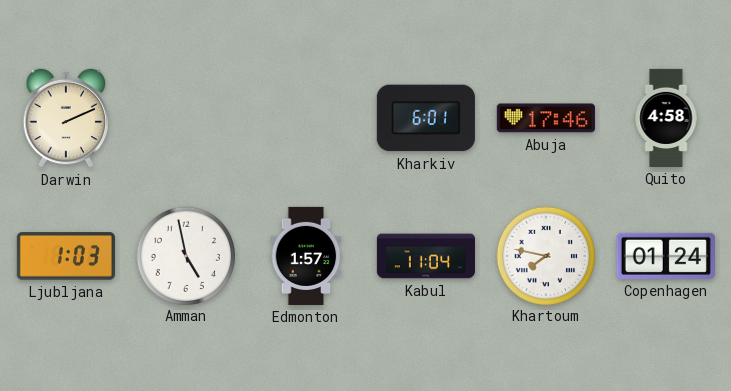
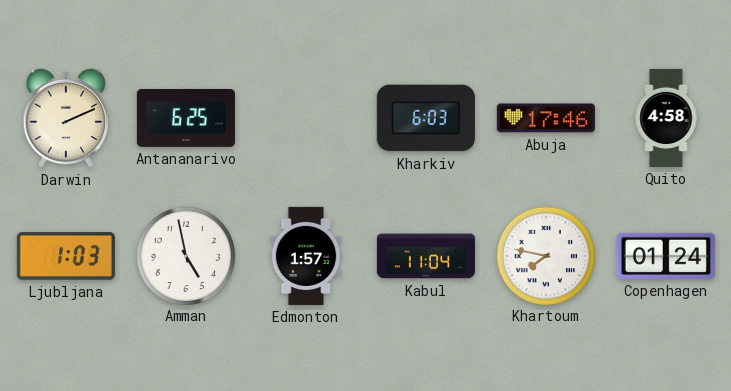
Antananarivo: none -> 6:25
Kharkiv: 6:01 -> 6:03
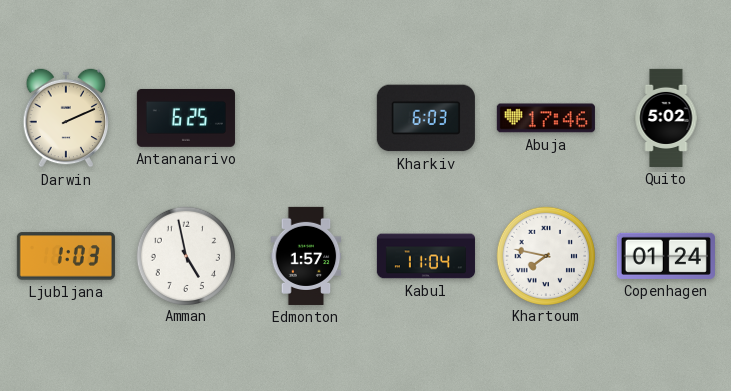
Quito: 4:58 -> 5:02
